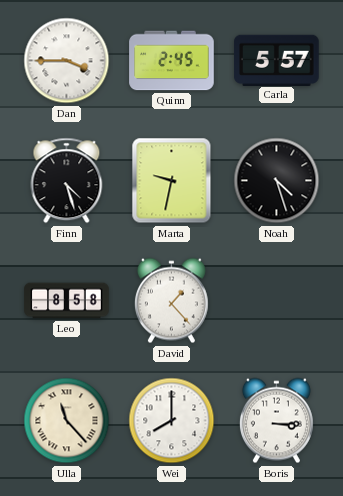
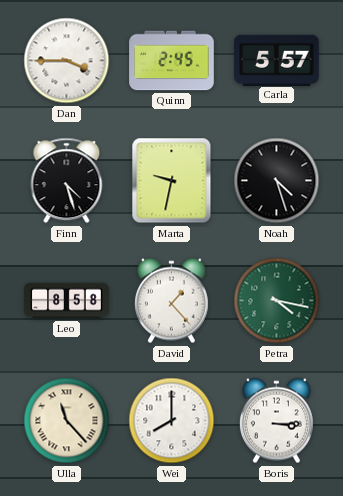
Petra: none -> 4:17
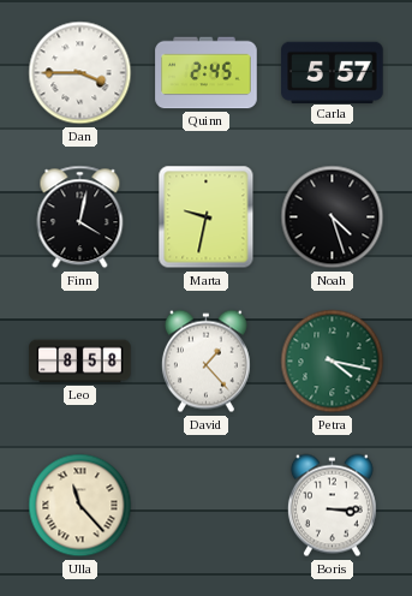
Finn: 4:27 -> 4:02
Wei: 8:00 -> none
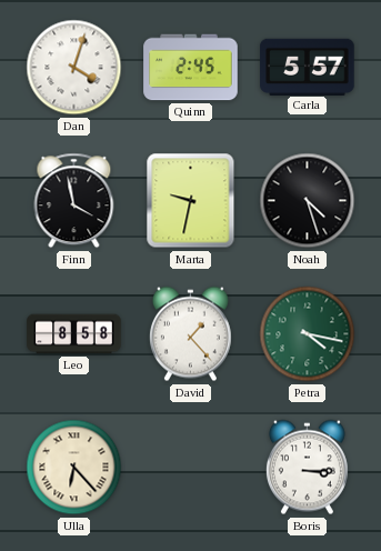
Dan: 3:45 -> 4:03
Finn: 4:02 -> 3:58
Ulla: 11:23 -> 6:23
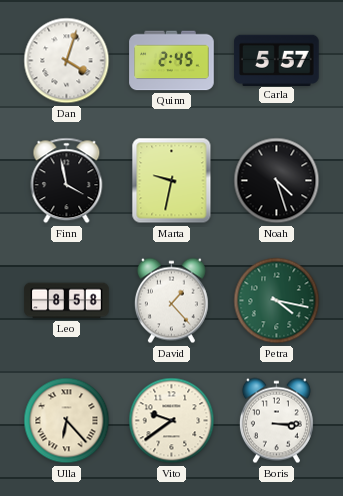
Vito: none -> 9:39
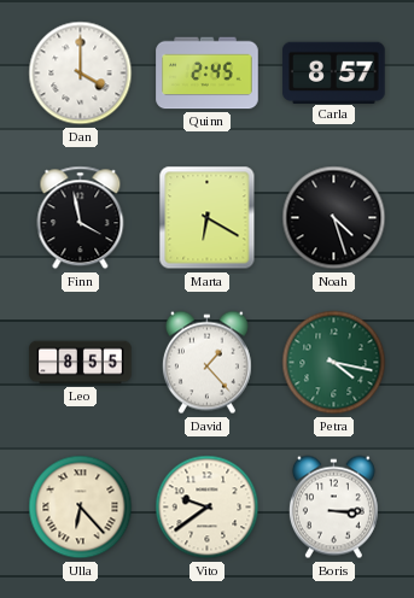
Dan: 4:03 -> 4:00
Carla: 5:57 -> 8:57
Marta: 9:32 -> 6:20
Leo: 8:58 -> 8:55
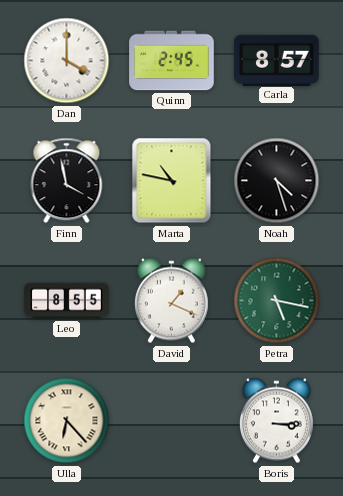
Marta: 6:20 -> 10:47
David: 1:23 -> 1:19
Petra: 4:17 -> 5:17
Vito: 9:39 -> none
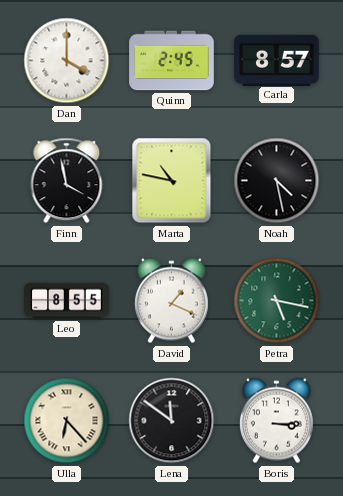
Noah: 4:27 -> 4:28
Lena: none -> 11:51
